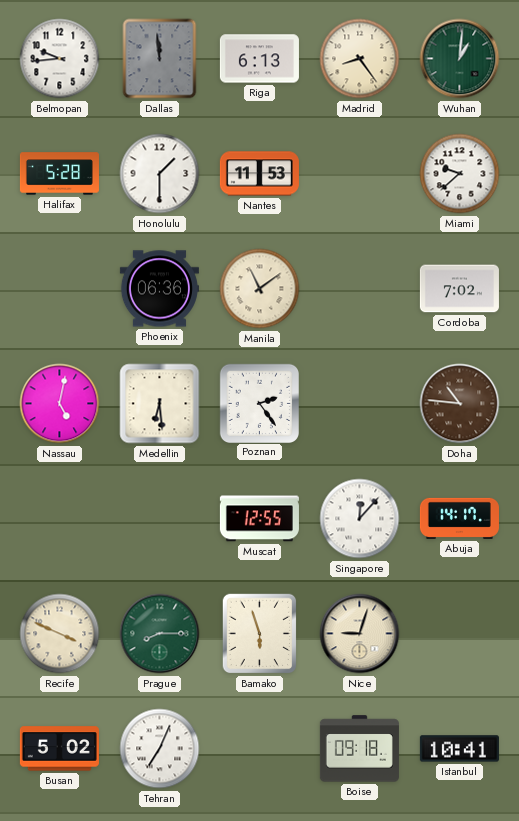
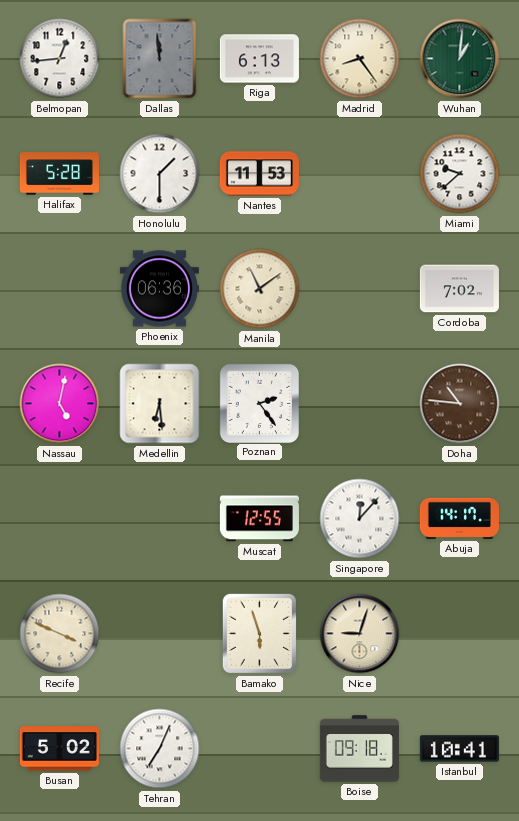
Belmopan: 9:44 -> 12:44
Prague: 8:15 -> none
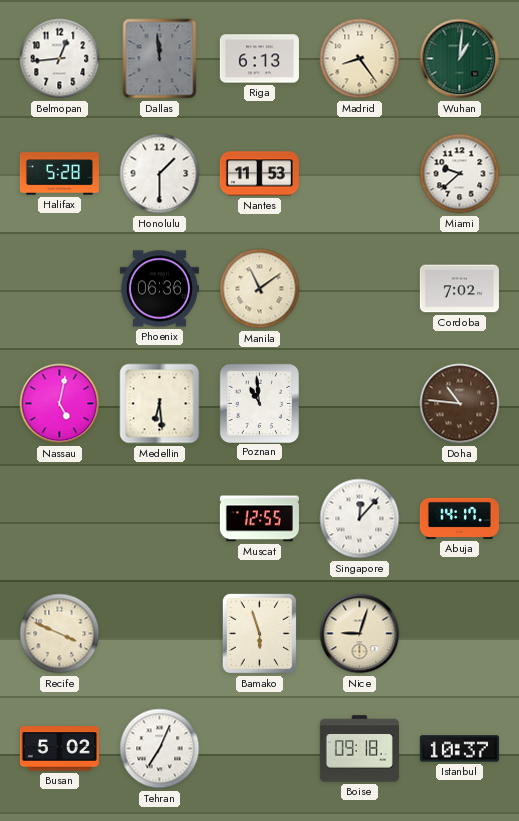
Poznan: 2:24 -> 10:59
Istanbul: 10:41 -> 10:37
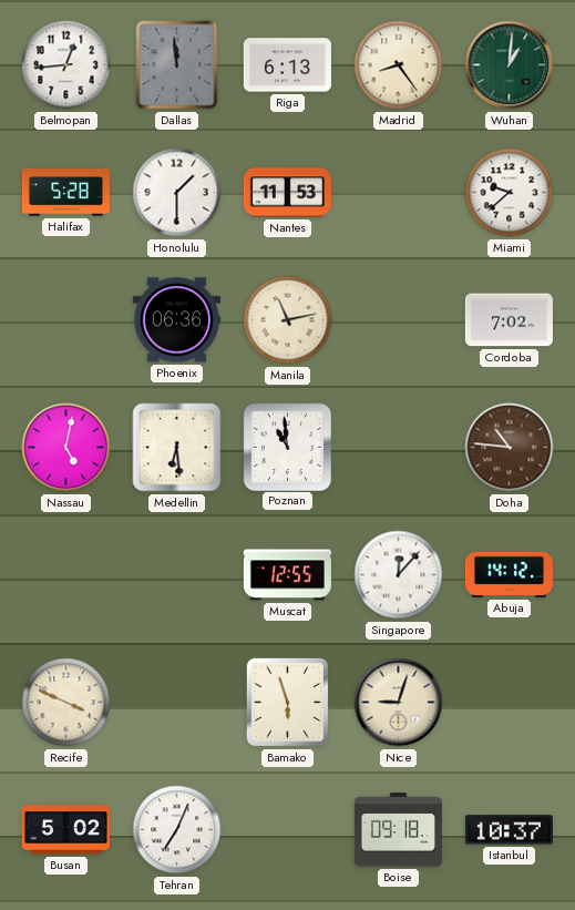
Manila: 11:09 -> 11:13
Abuja: 14:17 -> 14:12
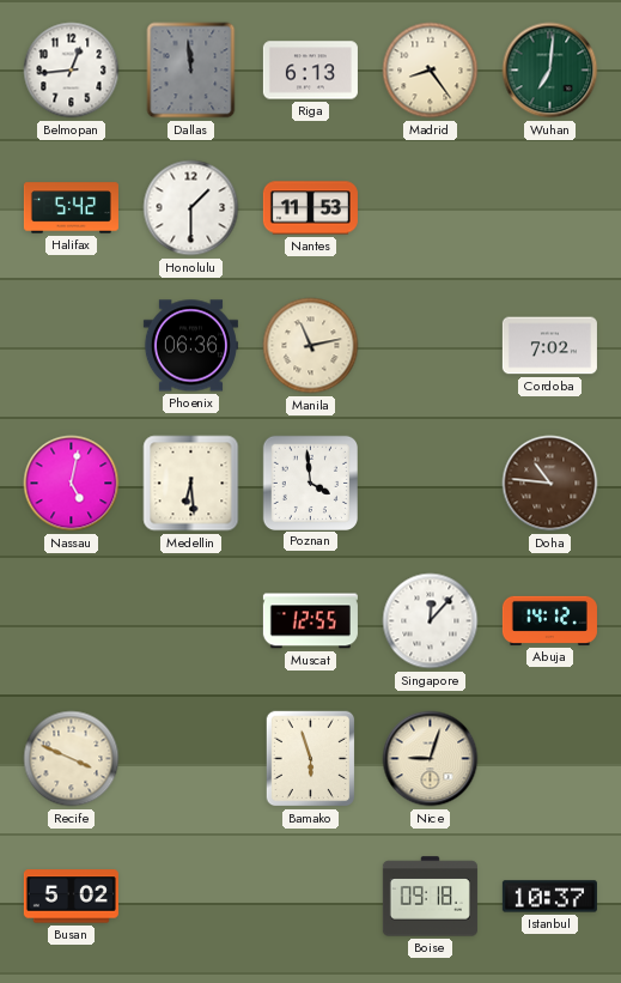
Wuhan: 1:01 -> 7:01
Halifax: 5:28 -> 5:42
Miami: 9:38 -> none
Poznan: 10:59 -> 3:59
Tehran: 7:04 -> none
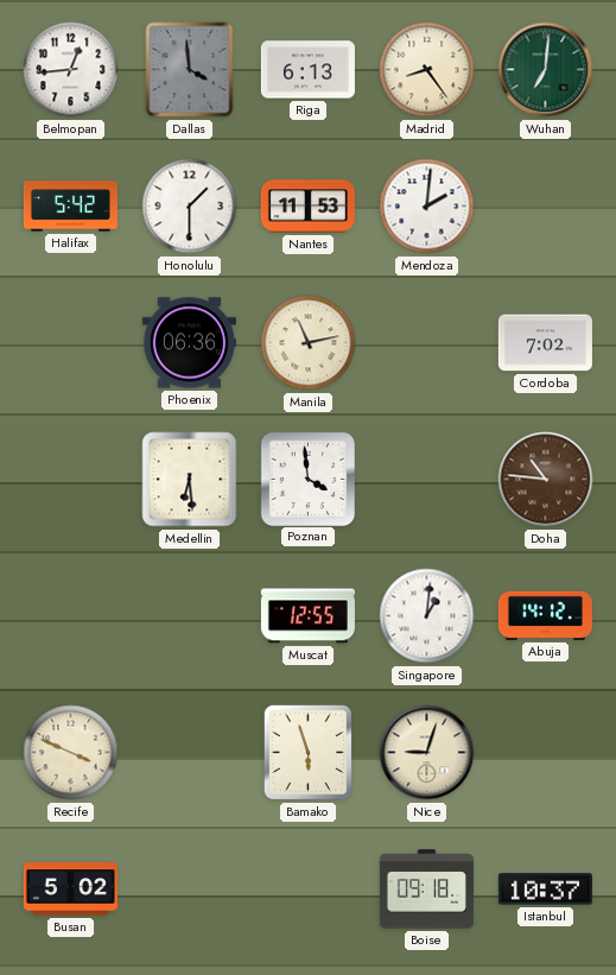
Dallas: 11:59 -> 3:59
Mendoza: none -> 2:01
Nassau: 5:02 -> none
Singapore: 12:07 -> 1:01
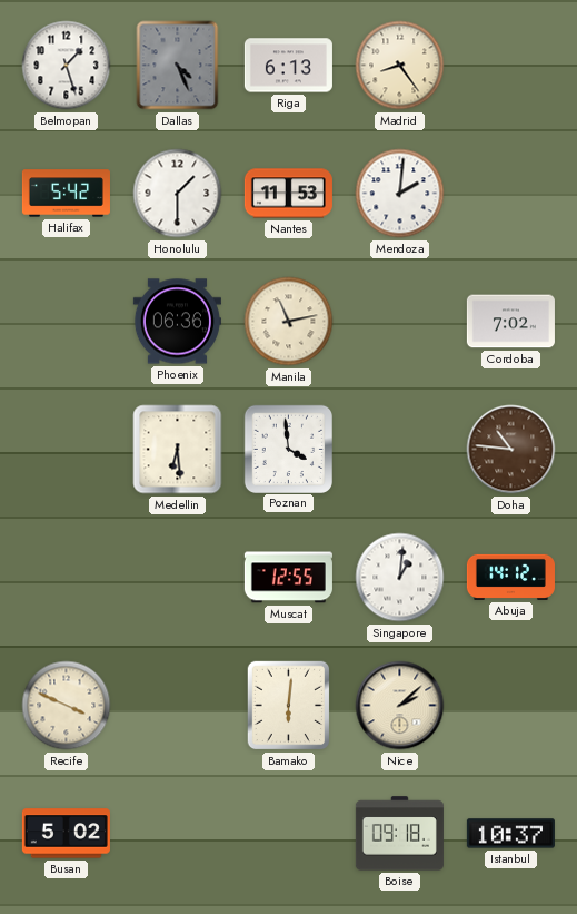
Belmopan: 12:44 -> 1:27
Dallas: 3:59 -> 4:26
Wuhan: 7:01 -> none
Bamako: 5:57 -> 6:01
Nice: 9:03 -> 2:08
